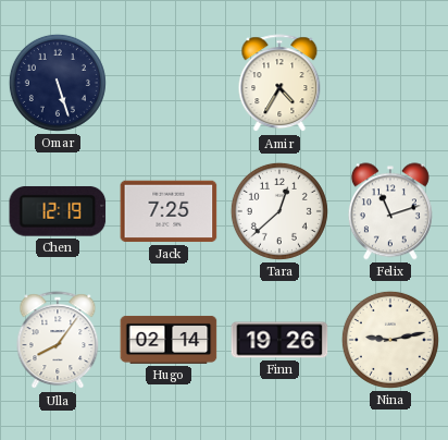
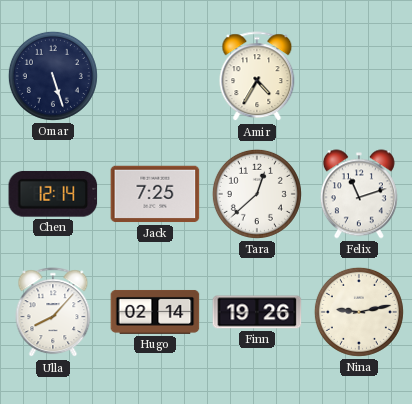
Chen: 12:19 -> 12:14
Ulla: 8:06 -> 8:07
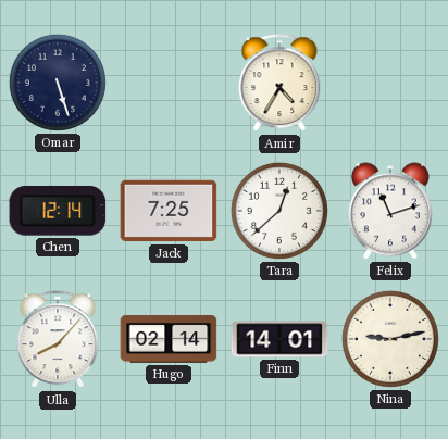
Finn: 19:26 -> 14:01
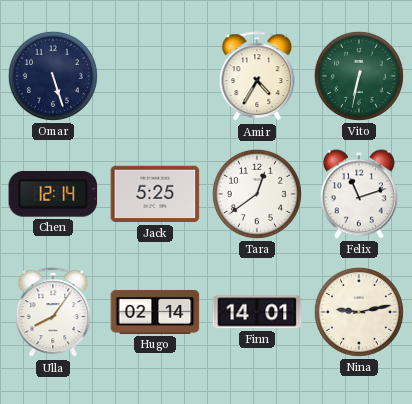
Vito: none -> 6:32
Jack: 7:25 -> 5:25
Tara: 12:38 -> 12:39
Ulla: 8:07 -> 8:06
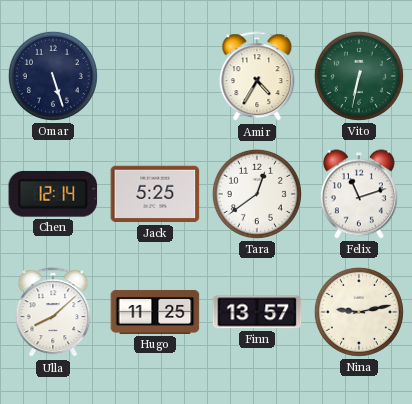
Ulla: 8:06 -> 8:08
Hugo: 02:14 -> 11:25
Finn: 14:01 -> 13:57
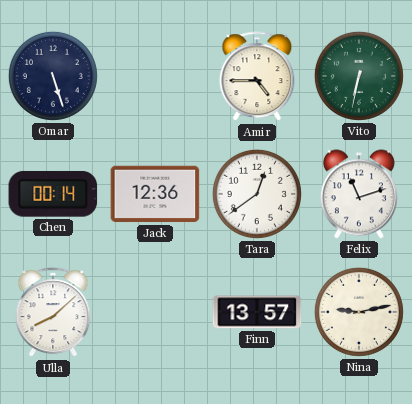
Amir: 4:35 -> 4:45
Chen: 12:14 -> 00:14
Jack: 5:25 -> 12:36
Hugo: 11:25 -> none
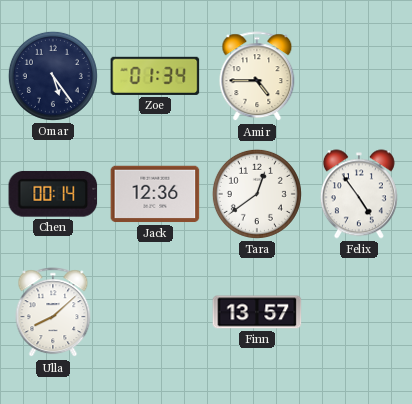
Omar: 5:27 -> 5:24
Zoe: none -> 01:34
Vito: 6:32 -> none
Felix: 11:12 -> 4:54
Nina: 9:13 -> none
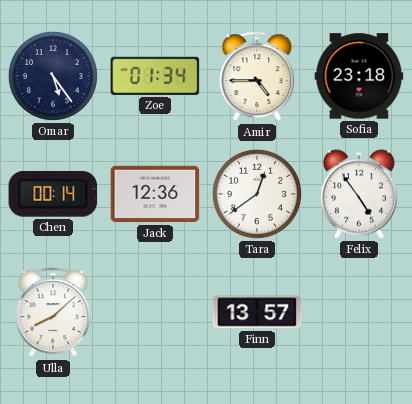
Sofia: none -> 23:18
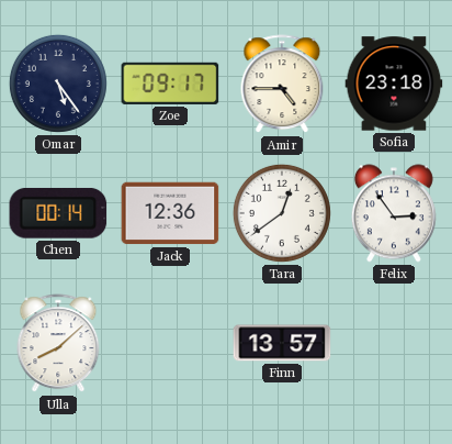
Zoe: 01:34 -> 09:17
Felix: 4:54 -> 2:54
